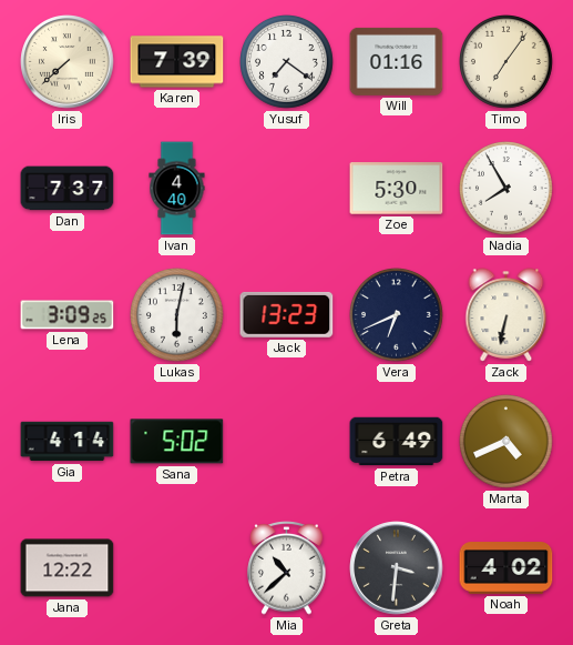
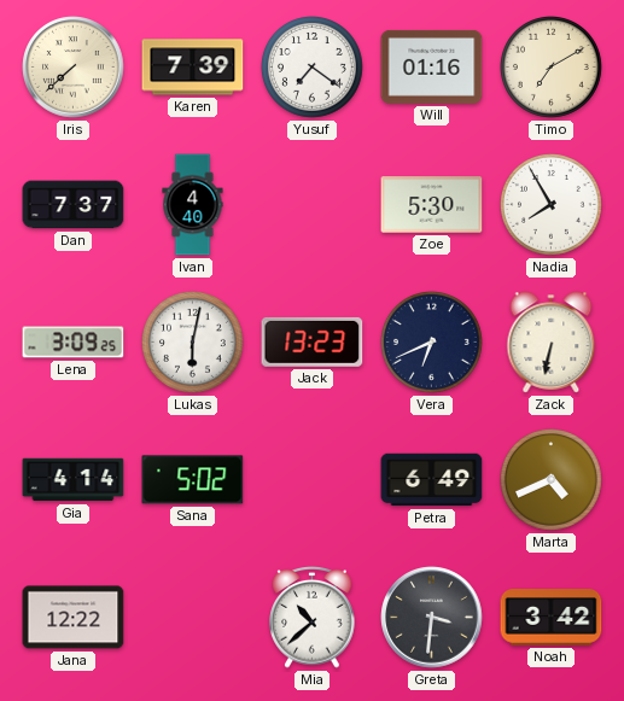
Timo: 7:06 -> 7:10
Noah: 4:02 -> 3:42
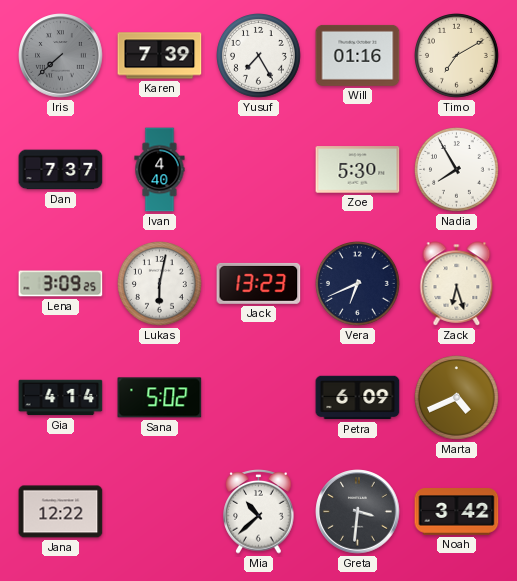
Iris dial: cream -> grey
Yusuf: 7:21 -> 7:25
Zack: 6:32 -> 6:27
Petra: 6:49 -> 6:09
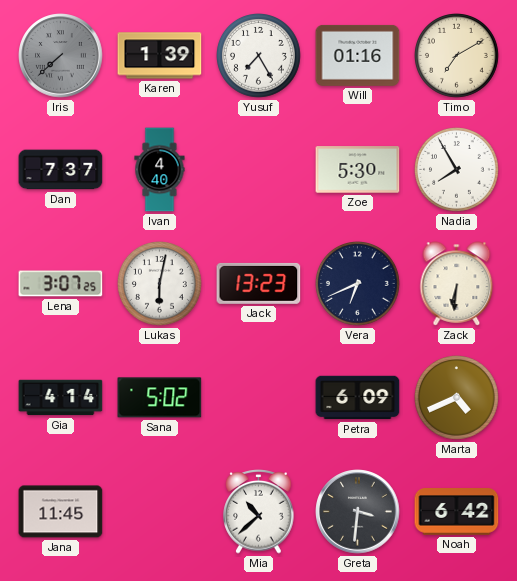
Karen: 7:39 -> 1:39
Lena: 3:09 -> 3:07
Zack: 6:27 -> 6:31
Jana: 12:22 -> 11:45
Noah: 3:42 -> 6:42
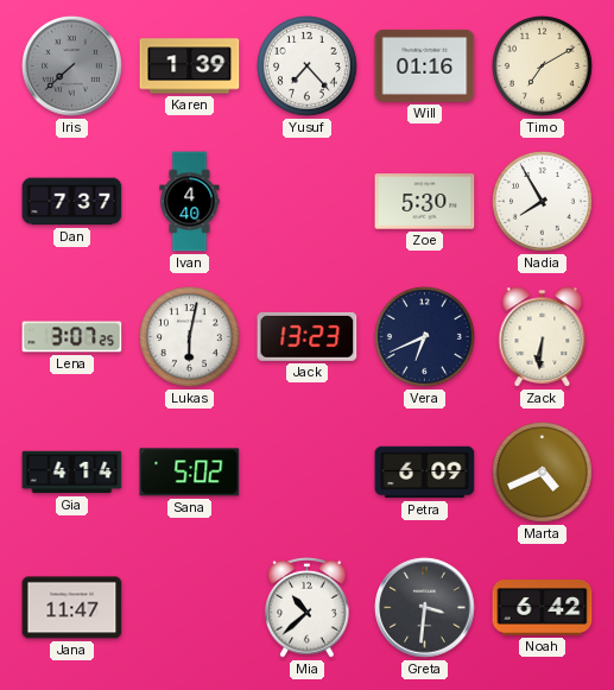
Yusuf: 7:25 -> 7:23
Jana: 11:45 -> 11:47
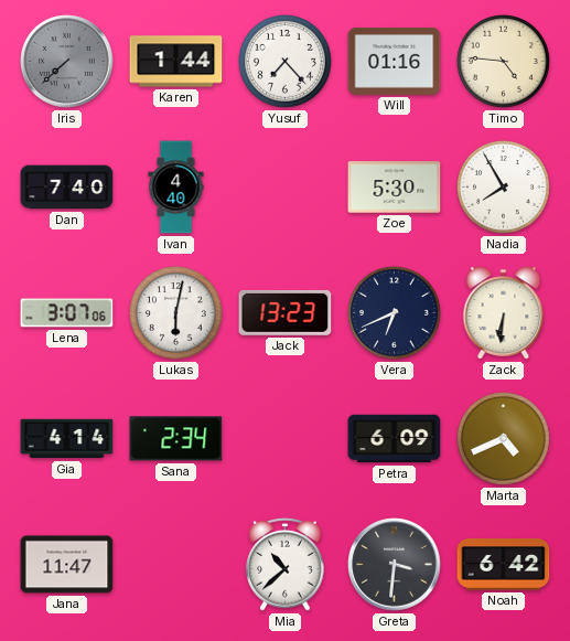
Karen: 1:39 -> 1:44
Timo: 7:10 -> 4:46
Dan: 7:37 -> 7:40
Lena: 3:07:25 -> 3:07:06
Sana: 5:02 -> 2:34
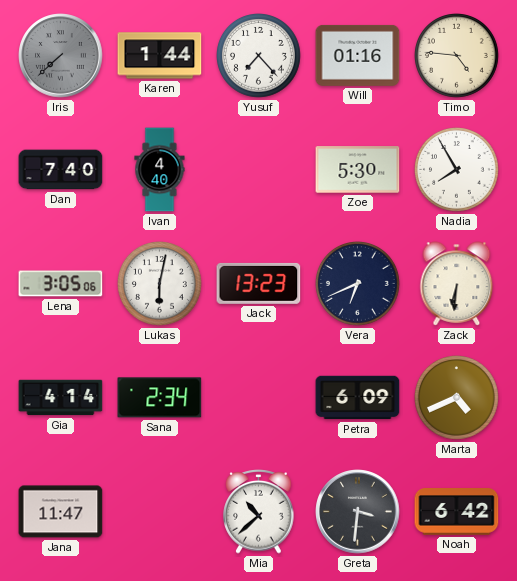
Lena: 3:07 -> 3:05
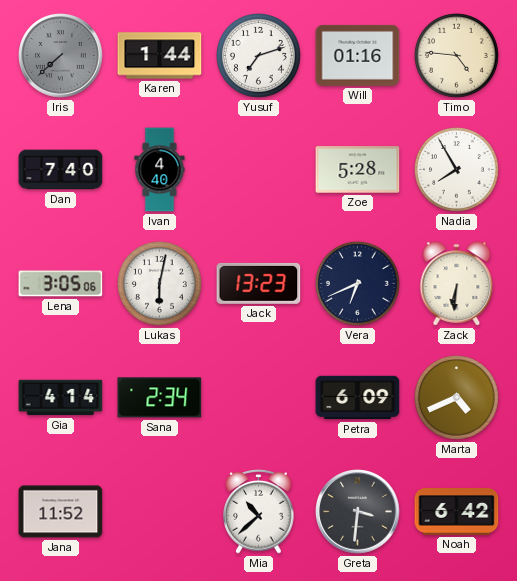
Yusuf: 7:23 -> 7:12
Zoe: 5:30 -> 5:28
Jana: 11:47 -> 11:52
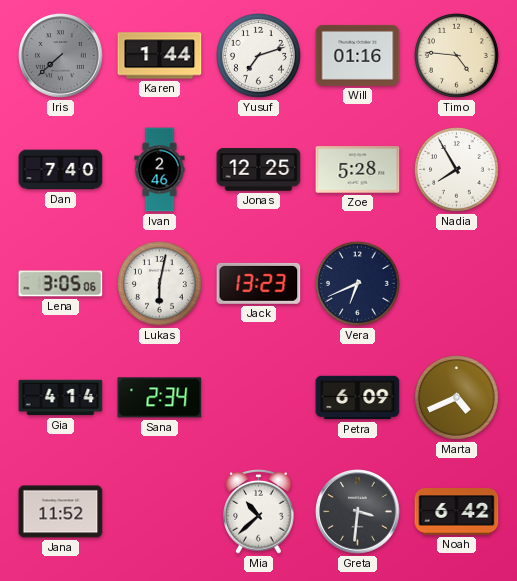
Ivan: 4:40 -> 2:46
Jonas: none -> 12:25
Zack: 6:31 -> none
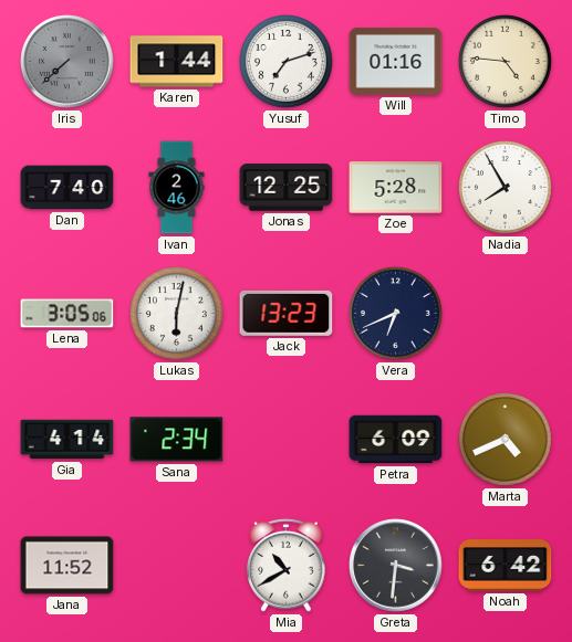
Mia: 10:38 -> 10:40
